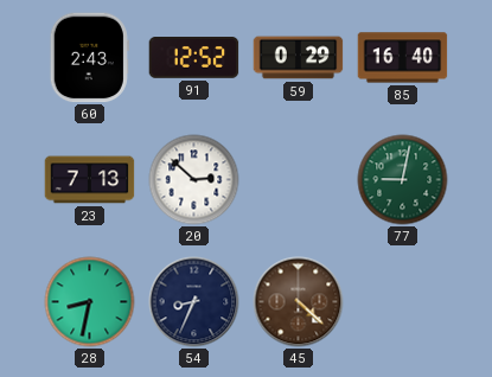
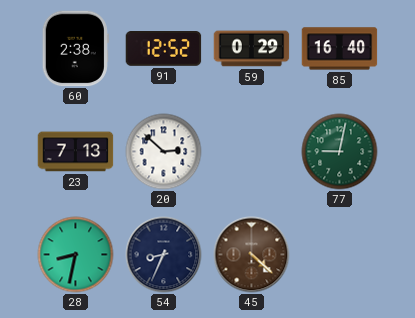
60: 2:43 -> 2:38
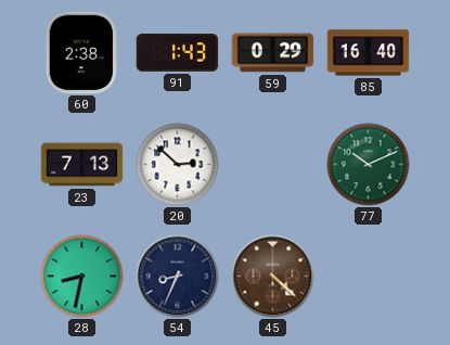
91: 12:52 -> 1:43
77: 9:02 -> 10:11
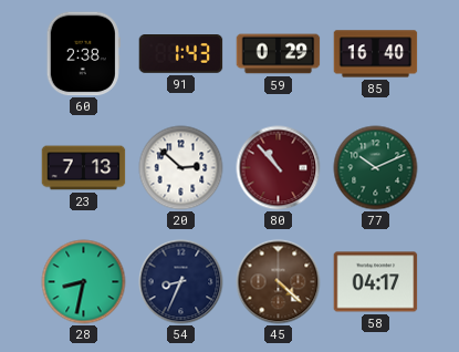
80: none -> 10:53
58: none -> 04:17
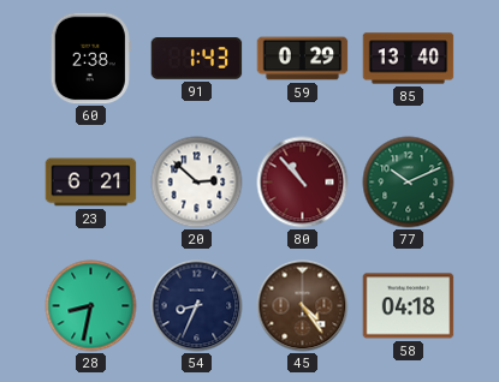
85: 16:40 -> 13:40
23: 7:13 -> 6:21
45: 4:22 -> 4:24
58: 04:17 -> 04:18
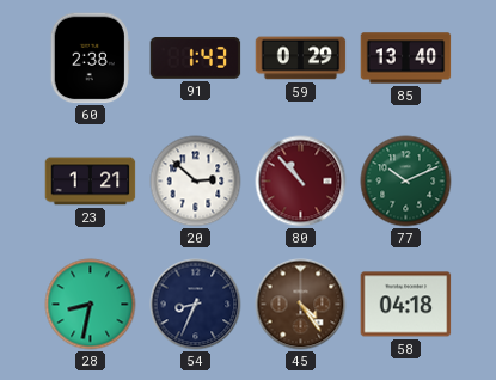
23: 6:21 -> 1:21
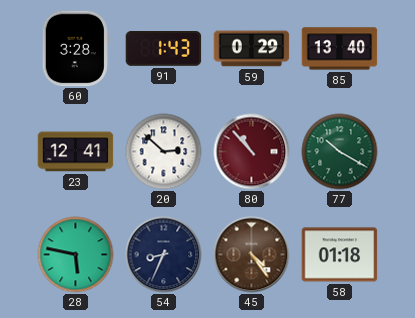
60: 2:38 -> 3:28
23: 1:21 -> 12:41
77: 10:11 -> 10:20
28: 8:32 -> 5:47
58: 04:18 -> 01:18
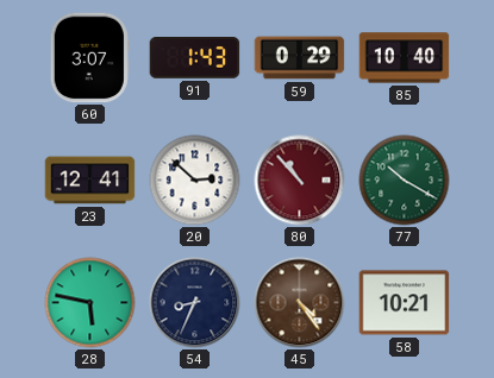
60: 3:28 -> 3:07
85: 13:40 -> 10:40
58: 01:18 -> 10:21
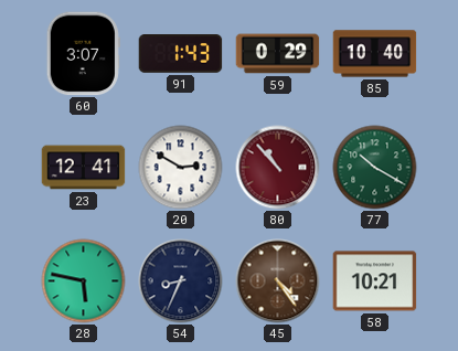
20: 2:52 -> 2:50
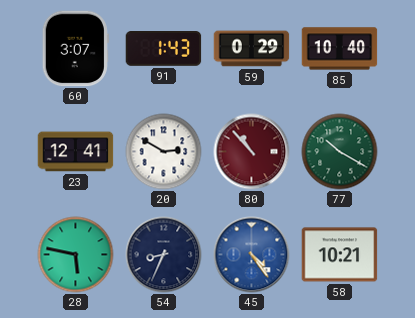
45 dial: brown -> blue
